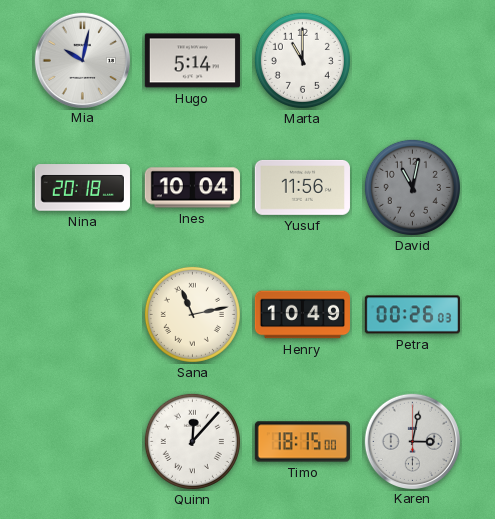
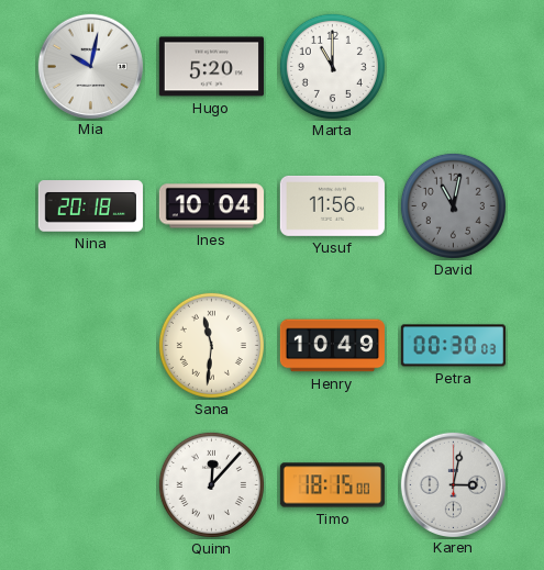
Hugo: 5:14 -> 5:20
Sana: 11:13 -> 11:31
Petra: 00:26 -> 00:30
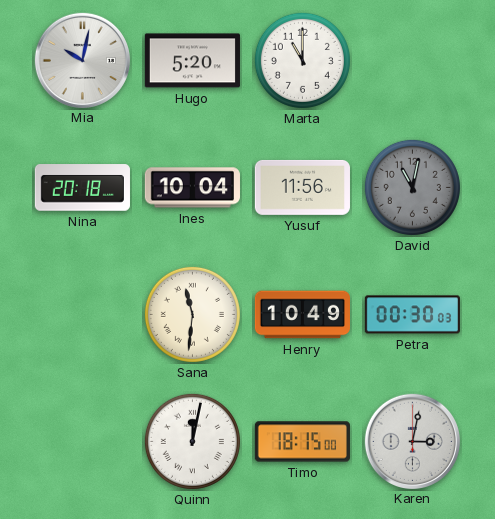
Quinn: 12:07 -> 12:02
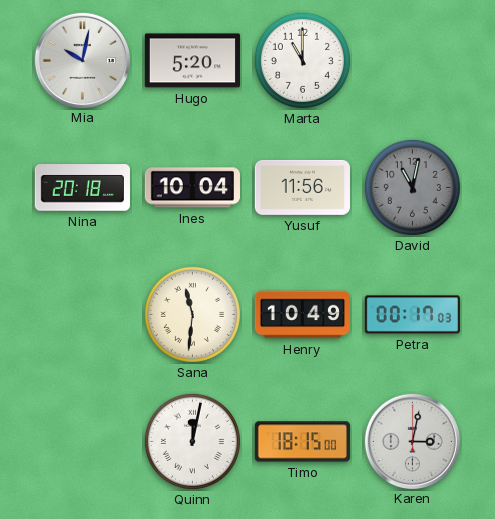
Petra: 00:30 -> 00:17
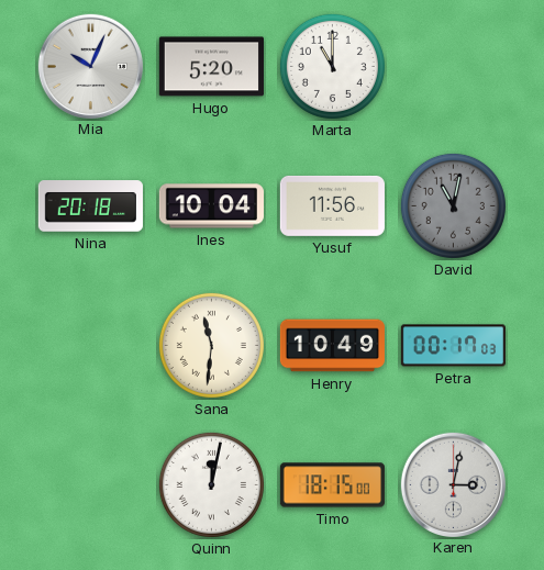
Mia: 10:02 -> 10:04
